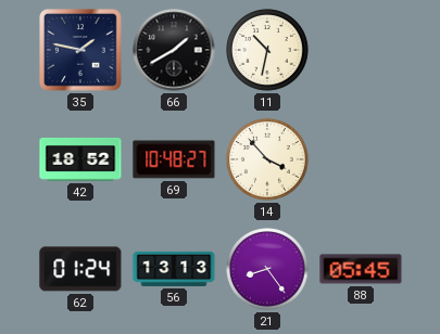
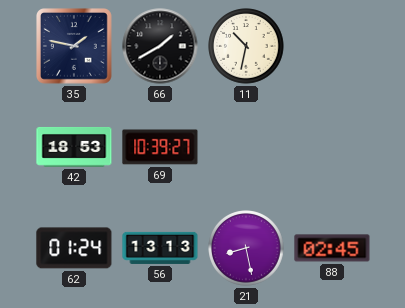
42: 18:52 -> 18:53
69: 10:48 -> 10:39
14: 3:53 -> none
21: 8:24 -> 8:28
88: 05:45 -> 02:45
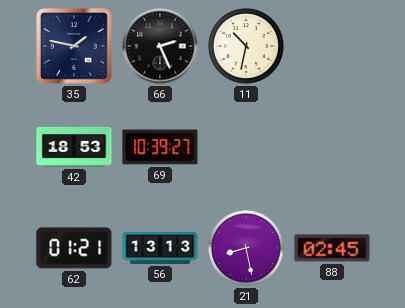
66: 1:40 -> 2:26
62: 01:24 -> 01:21
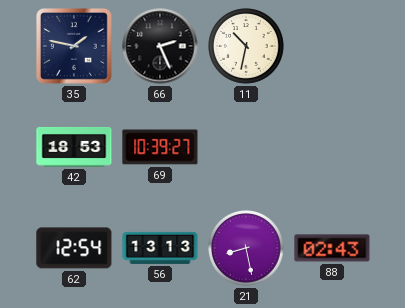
62: 01:21 -> 12:54
88: 02:45 -> 02:43
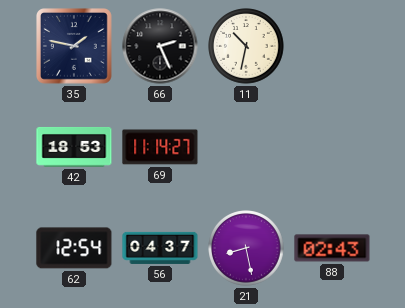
69: 10:39 -> 11:14
56: 13:13 -> 04:37
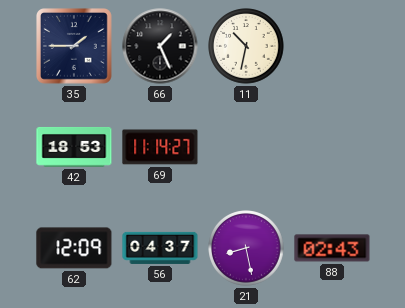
35: 1:47 -> 1:45
66: 2:26 -> 1:26
62: 12:54 -> 12:09
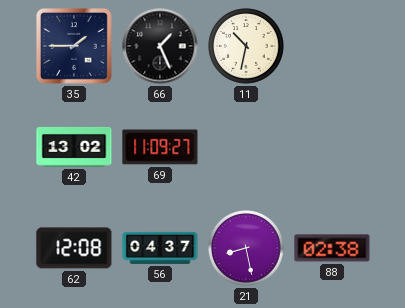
42: 18:53 -> 13:02
69: 11:14 -> 11:09
62: 12:09 -> 12:08
88: 02:43 -> 02:38
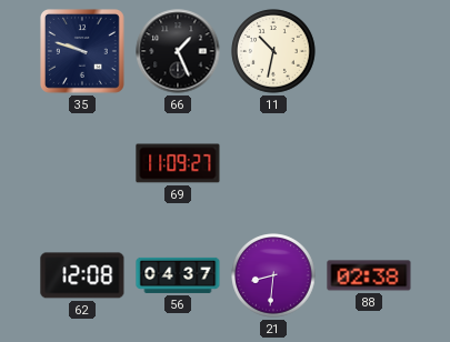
35: 1:45 -> 9:48
42: 13:02 -> none
21: 8:28 -> 8:31
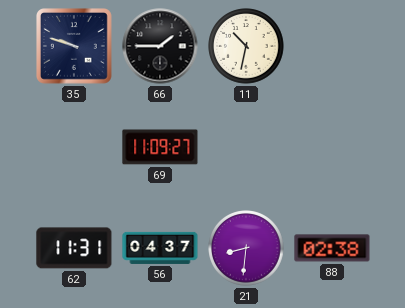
66: 1:26 -> 1:45
62: 12:08 -> 11:31
